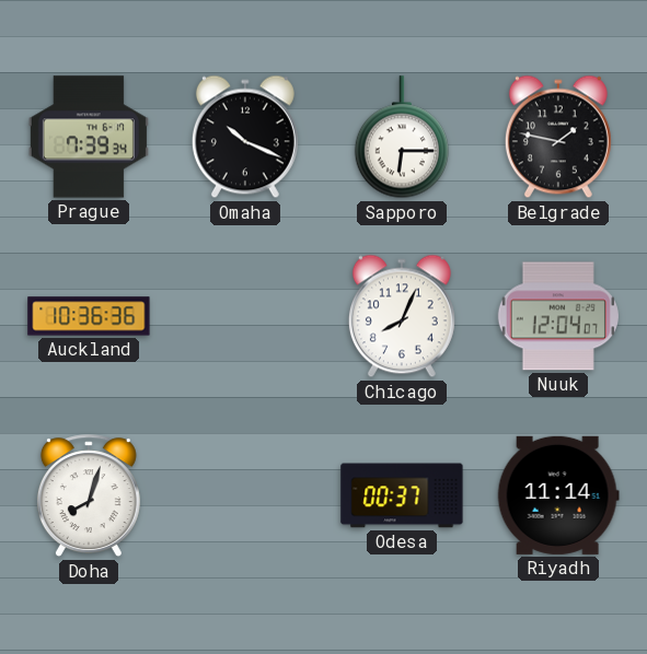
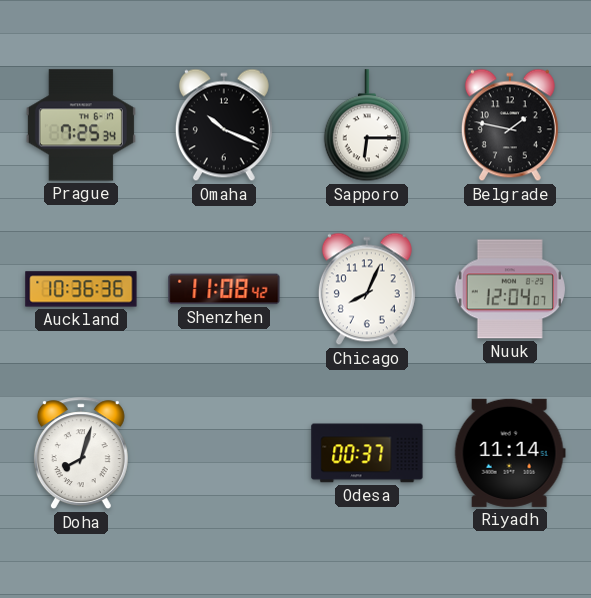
Prague: 7:39 -> 7:25
Shenzhen: none -> 11:08
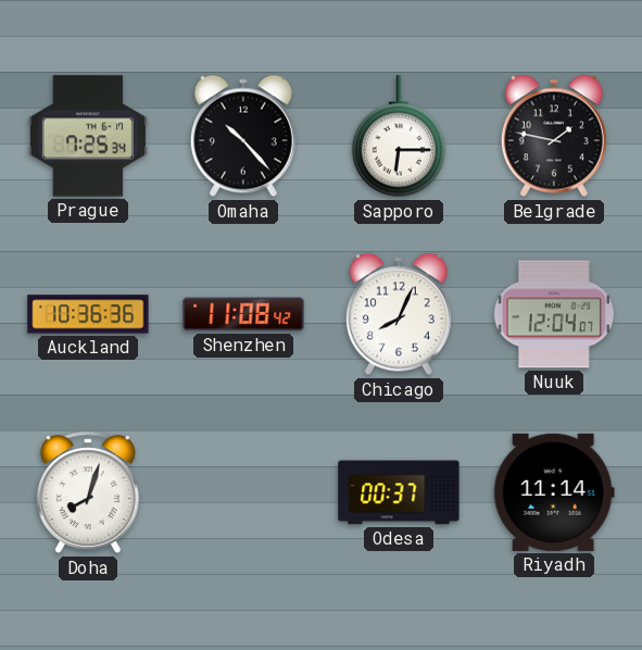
Omaha: 10:19 -> 10:23
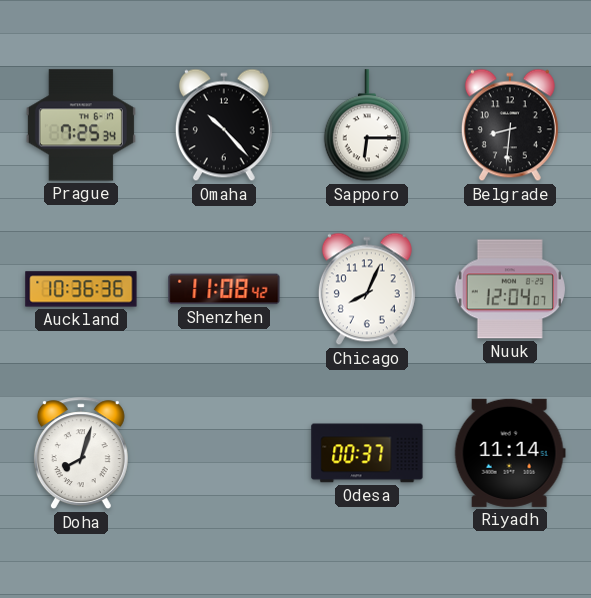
Belgrade: 1:47 -> 8:31
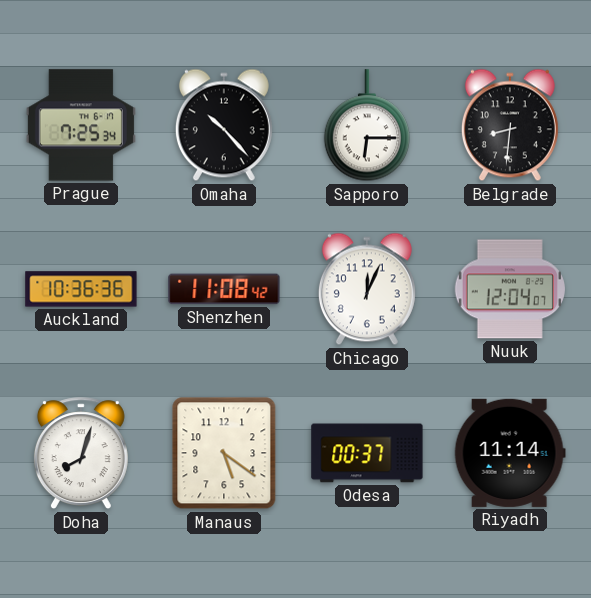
Chicago: 8:04 -> 12:04
Manaus: none -> 5:21
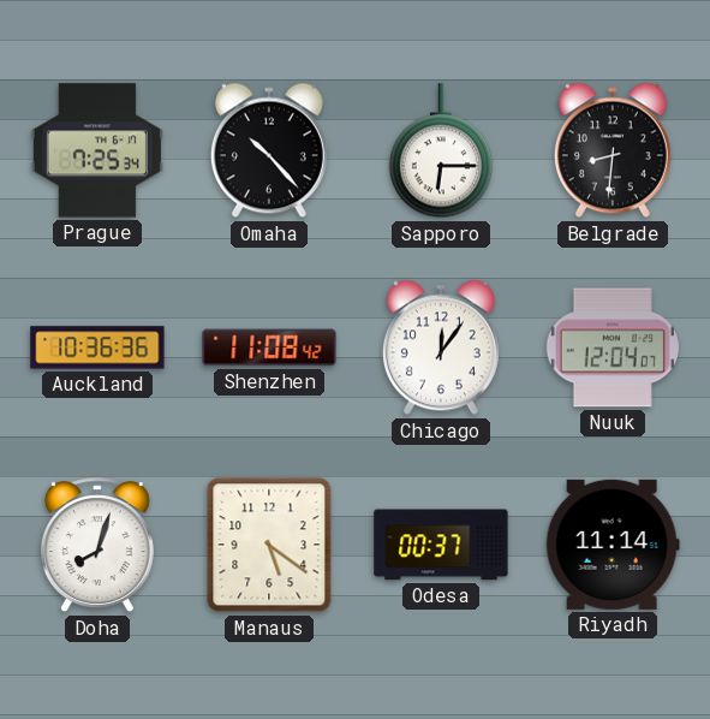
Chicago: 12:04 -> 12:06
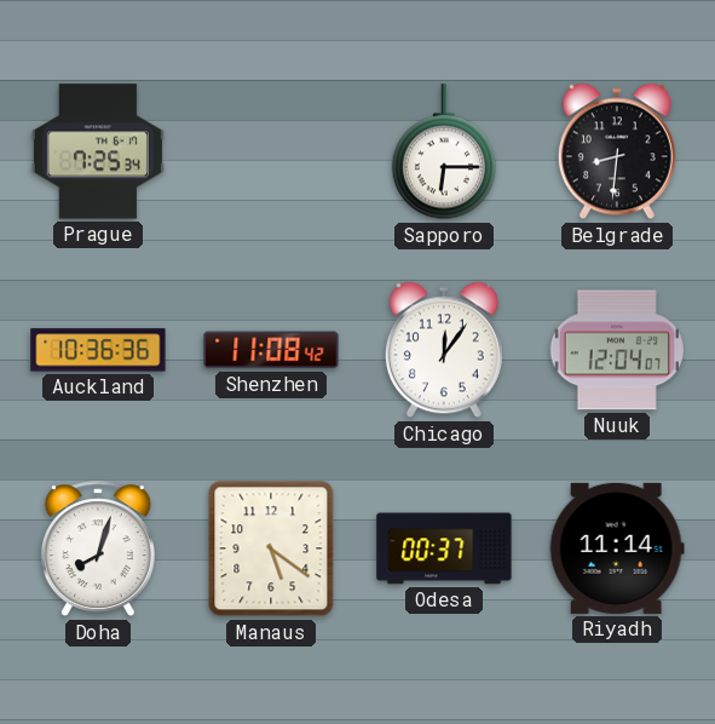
Omaha: 10:23 -> none
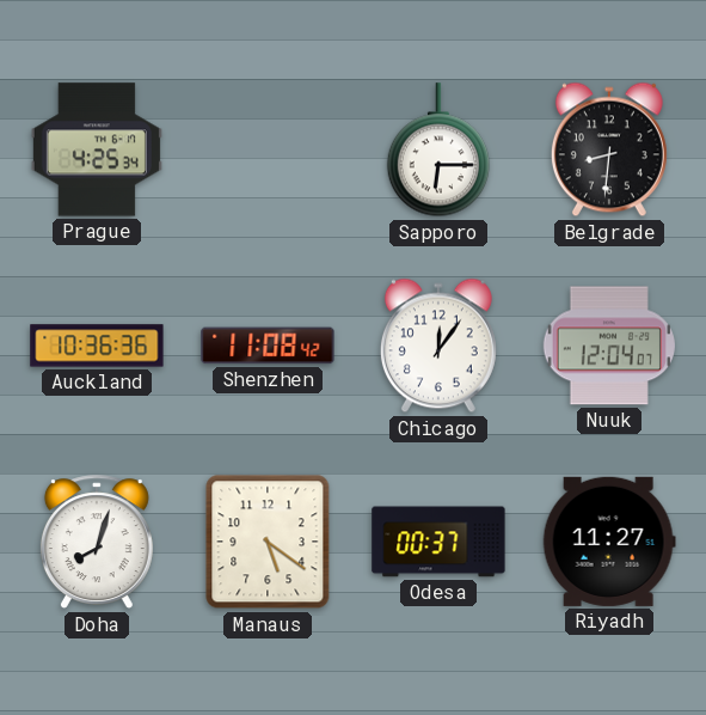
Prague: 7:25 -> 4:25
Riyadh: 11:14 -> 11:27
